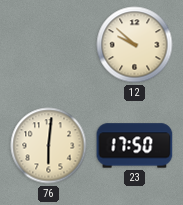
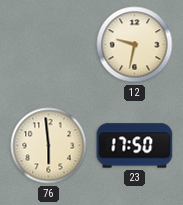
12: 9:52 -> 9:32
76: 6:01 -> 5:59
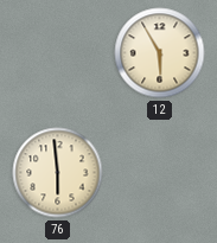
12: 9:32 -> 5:55
23: 17:50 -> none
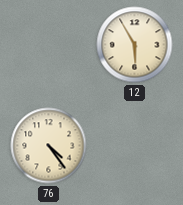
76: 5:59 -> 4:24
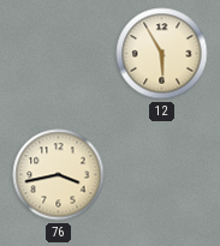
76: 4:24 -> 3:43
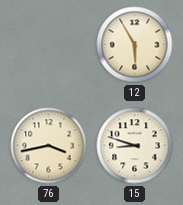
15: none -> 8:48
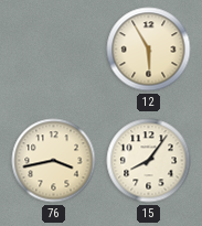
15: 8:48 -> 8:06
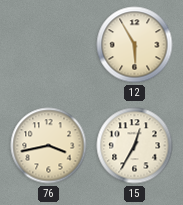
15: 8:06 -> 12:35
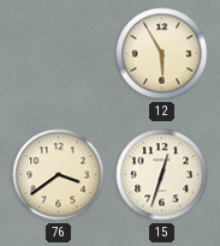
76: 3:43 -> 3:39
15: 12:35 -> 12:33
